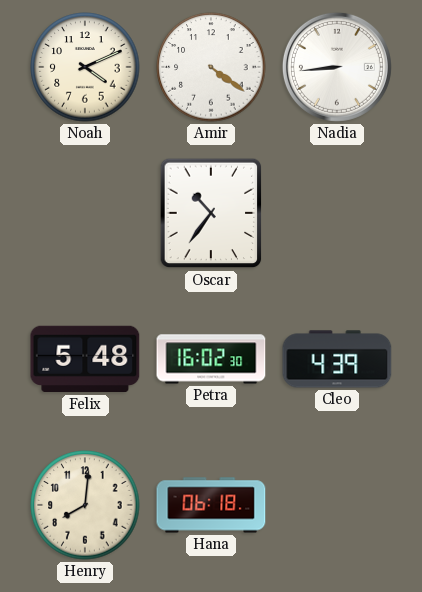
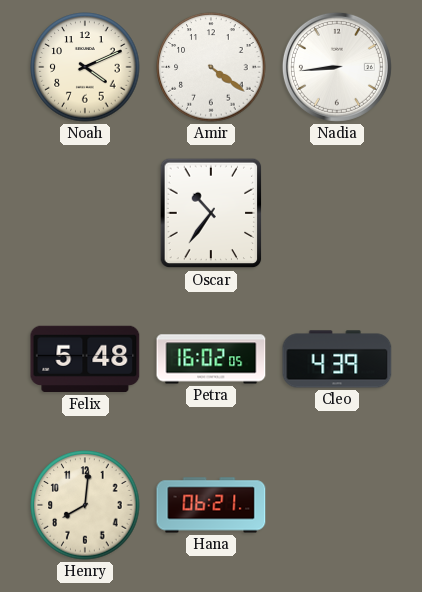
Petra: 16:02:30 -> 16:02:05
Hana: 06:18 -> 06:21
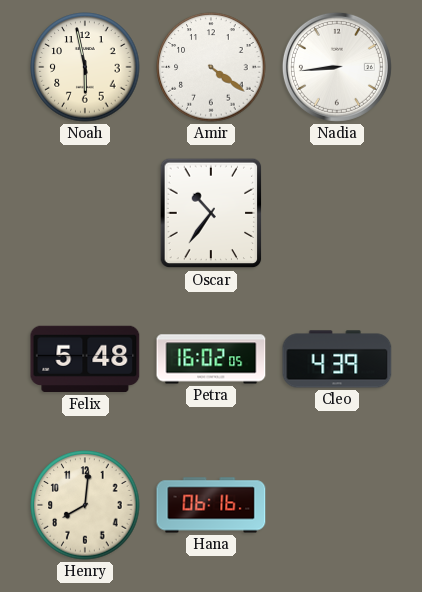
Noah: 4:11 -> 5:58
Hana: 06:21 -> 06:16
